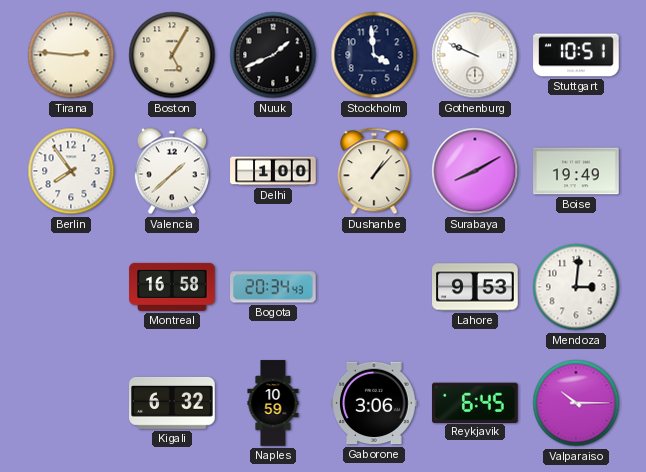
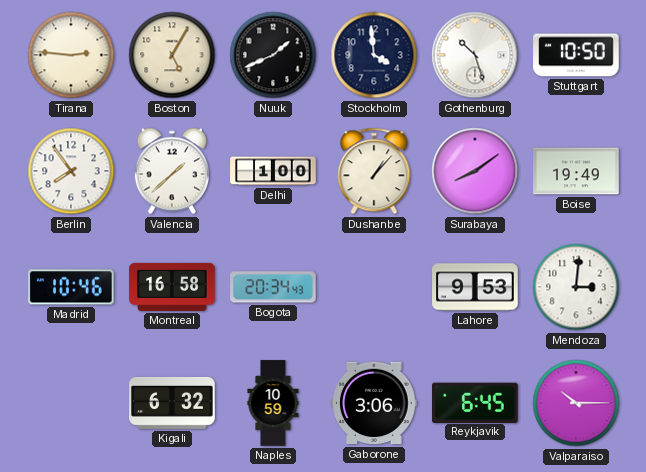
Gothenburg: 9:49 -> 10:27
Stuttgart: 10:51 -> 10:50
Surabaya: 8:10 -> 8:09
Madrid: none -> 10:46
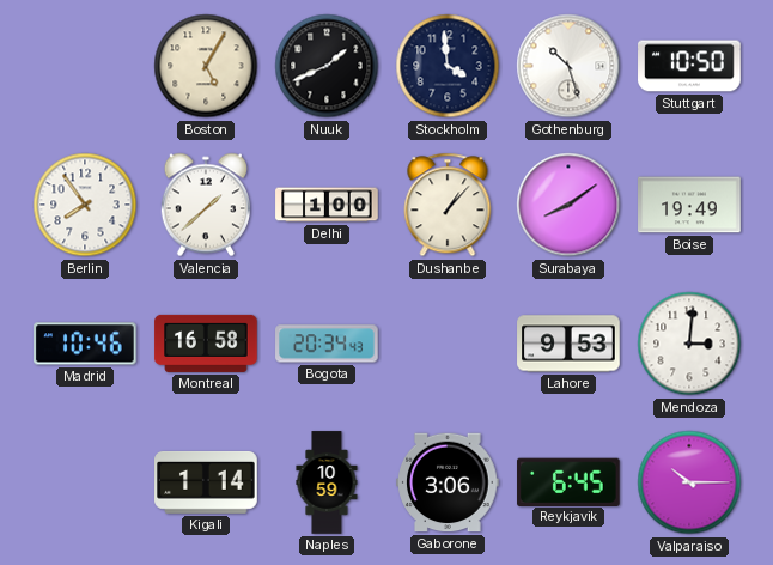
Tirana: 2:46 -> none
Kigali: 6:32 -> 1:14
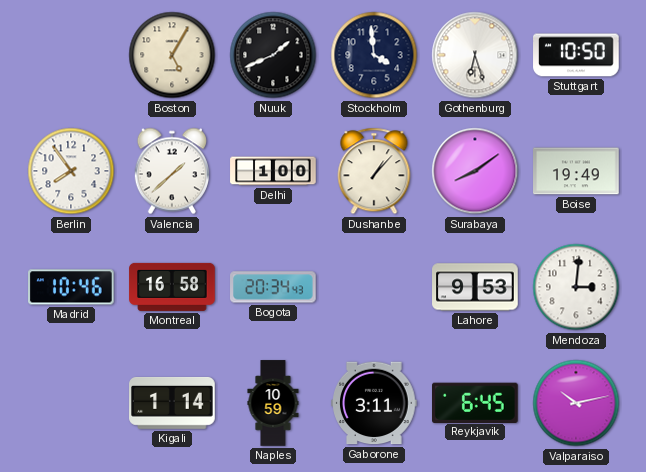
Gothenburg: 10:27 -> 6:27
Gaborone: 3:06 -> 3:11
Valparaiso: 10:15 -> 10:13
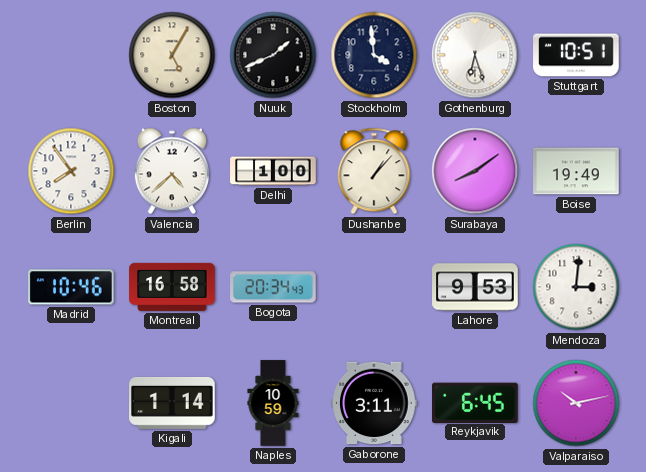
Stuttgart: 10:50 -> 10:51
Valencia: 1:38 -> 4:38
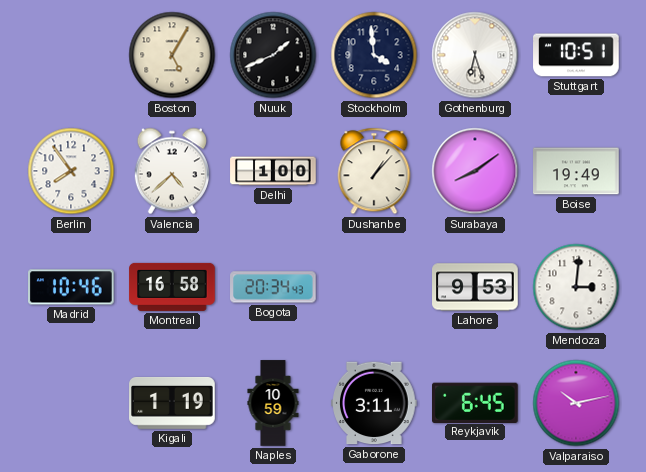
Kigali: 1:14 -> 1:19
